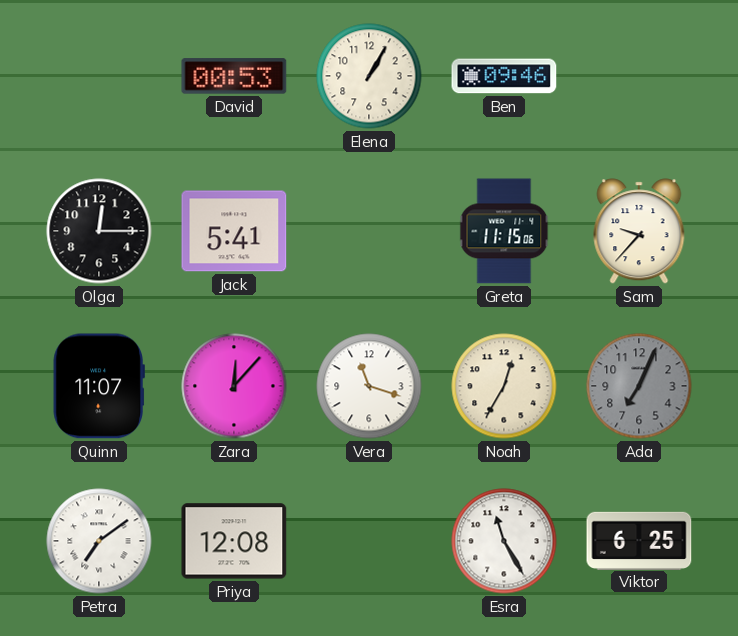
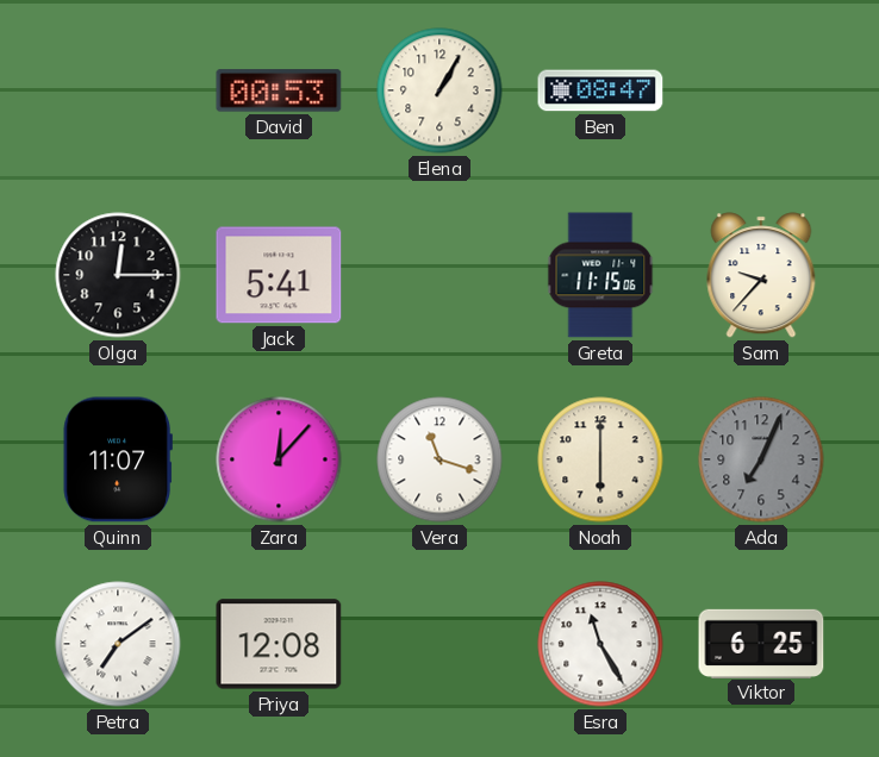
Ben: 09:46 -> 08:47
Noah: 12:35 -> 6:00
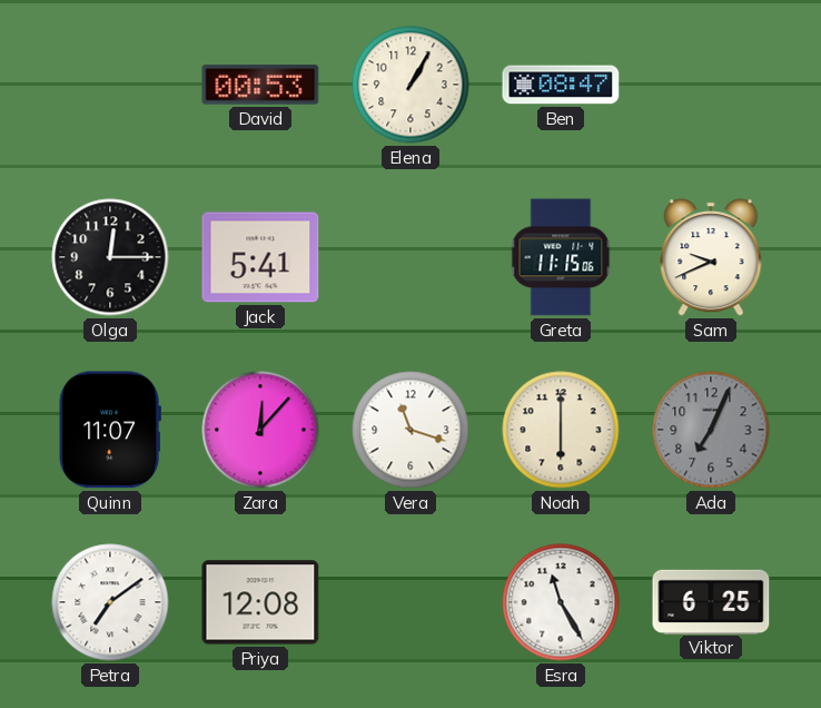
Sam: 9:37 -> 9:41
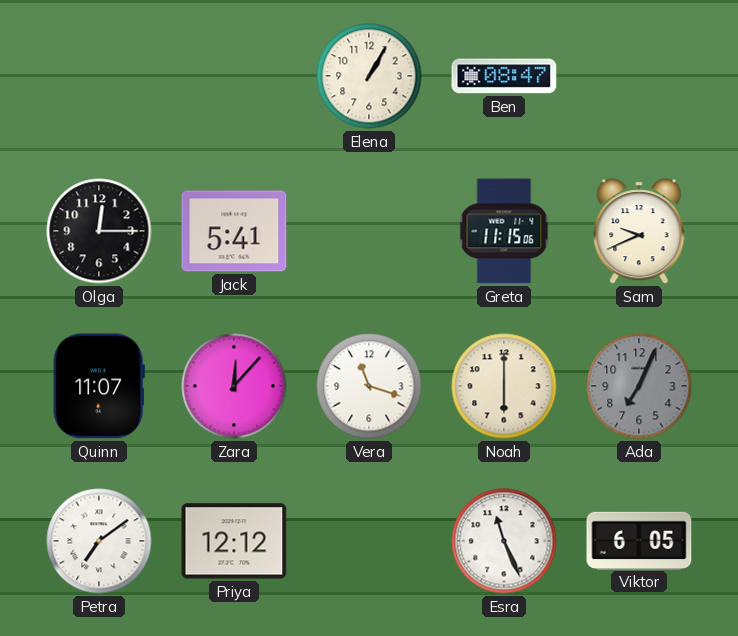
David: 00:53 -> none
Priya: 12:08 -> 12:12
Esra: 11:25 -> 11:26
Viktor: 6:25 -> 6:05
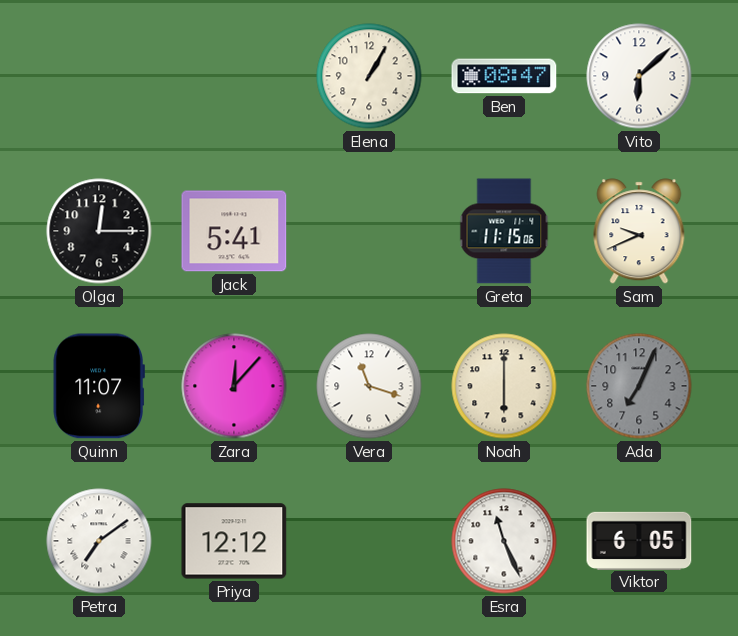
Vito: none -> 6:08
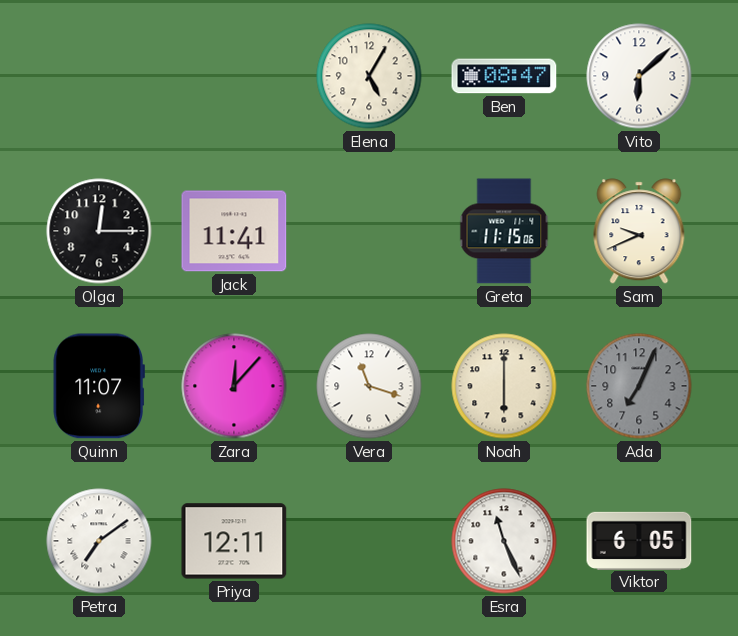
Elena: 1:05 -> 5:05
Jack: 5:41 -> 11:41
Priya: 12:12 -> 12:11
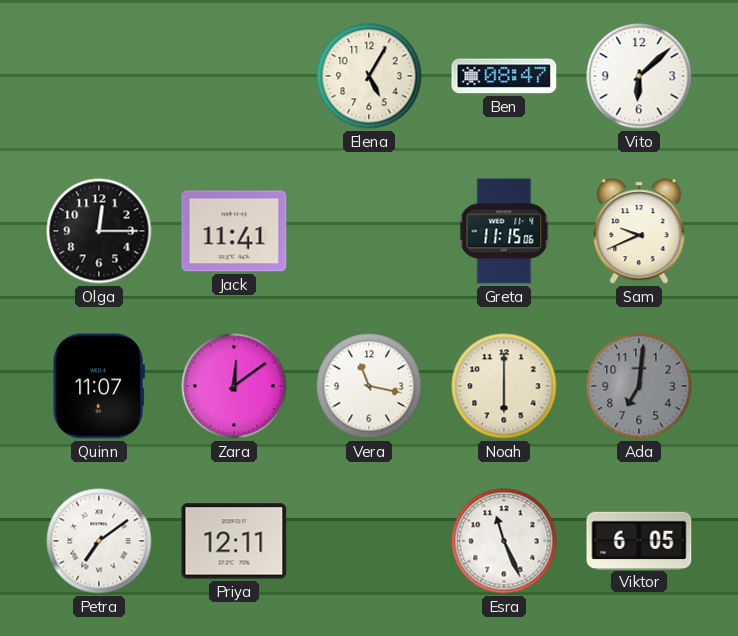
Zara: 12:07 -> 12:09
Vera: 11:18 -> 11:17
Ada: 7:04 -> 7:01
